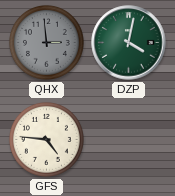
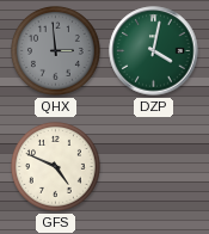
GFS: 4:46 -> 4:49
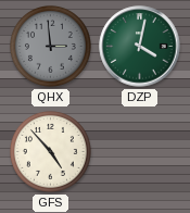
GFS: 4:49 -> 4:53
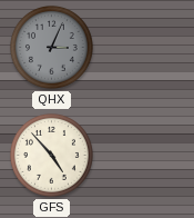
QHX: 2:59 -> 3:04
DZP: 4:02 -> none
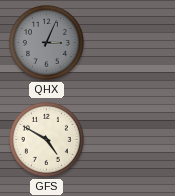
GFS: 4:53 -> 4:50
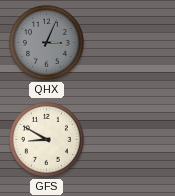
GFS: 4:50 -> 8:50
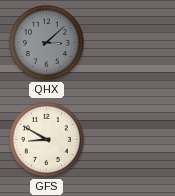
QHX: 3:04 -> 3:08
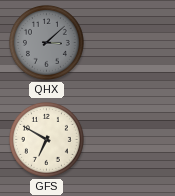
GFS: 8:50 -> 6:50
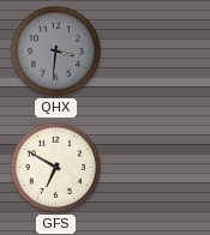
QHX: 3:08 -> 3:31
